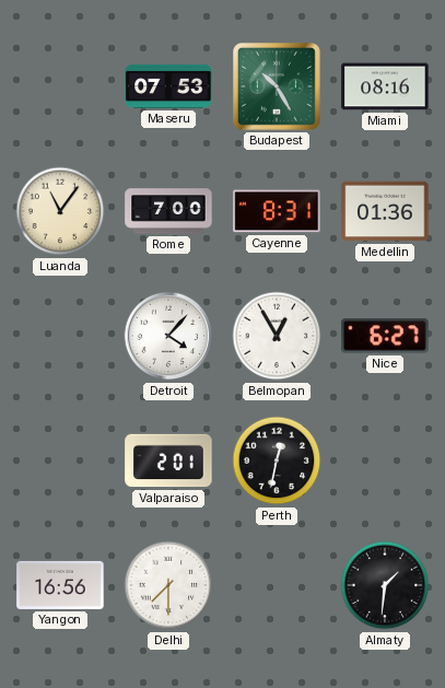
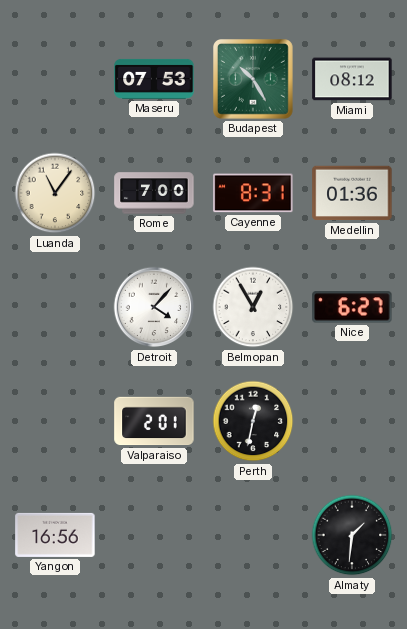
Miami: 08:16 -> 08:12
Delhi: 7:30 -> none
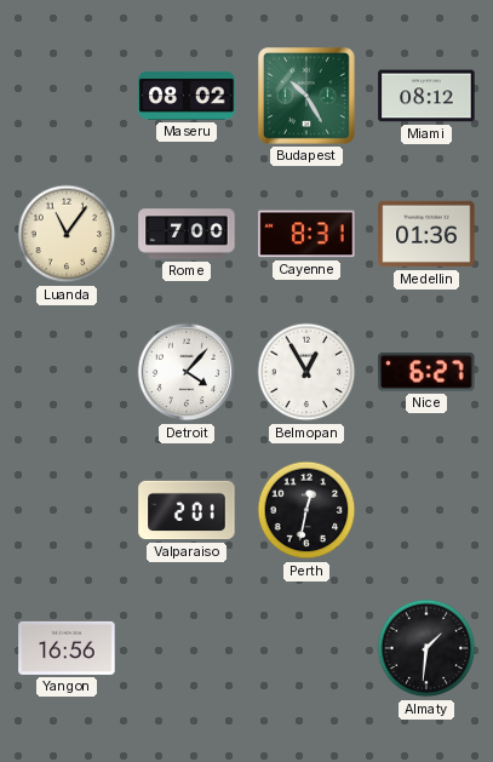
Maseru: 07:53 -> 08:02
